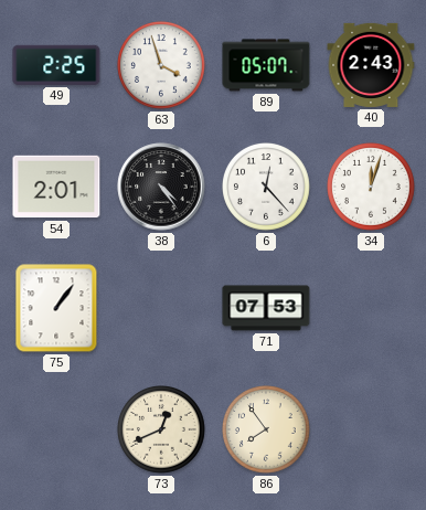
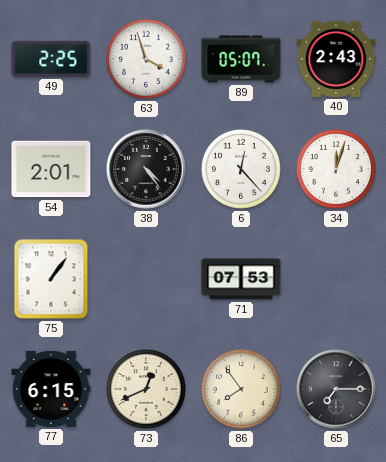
77: none -> 6:15
65: none -> 7:15
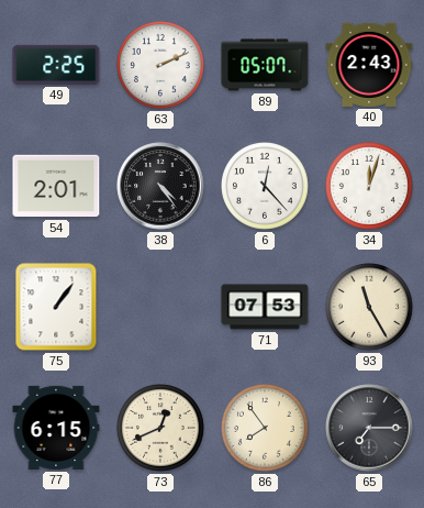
63: 3:57 -> 2:11
93: none -> 11:25
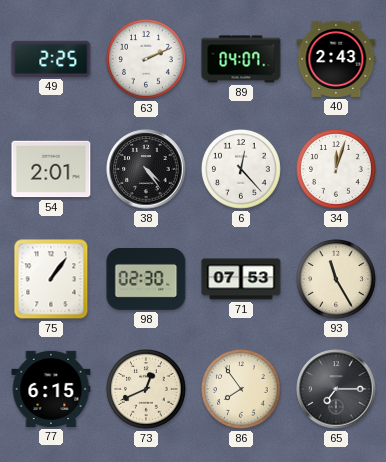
89: 05:07 -> 04:07
98: none -> 02:30
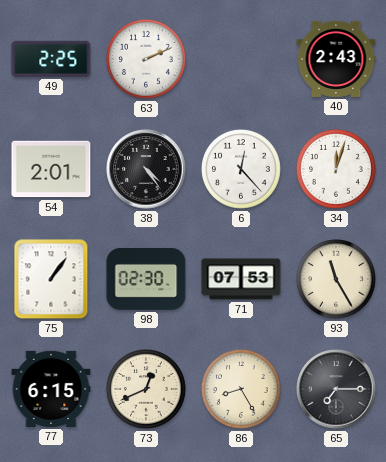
89: 04:07 -> none
86: 7:54 -> 8:25
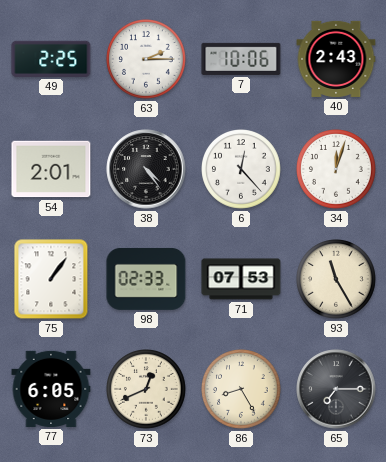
63: 2:11 -> 2:15
7: none -> 10:06
98: 02:30 -> 02:33
77: 6:15 -> 6:05
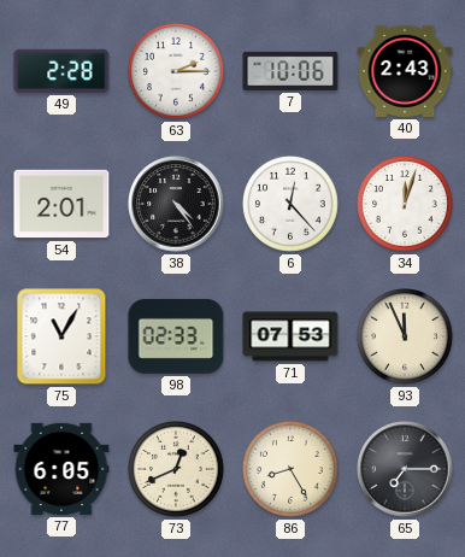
49: 2:25 -> 2:28
75: 1:06 -> 11:05
93: 11:25 -> 11:56
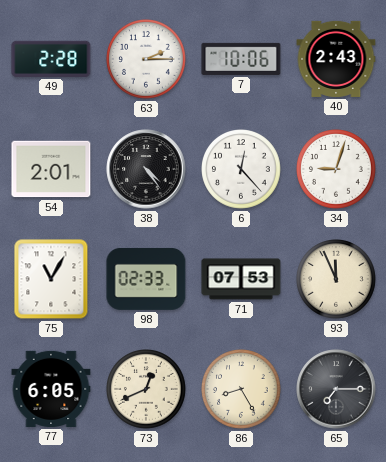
34: 12:03 -> 9:03
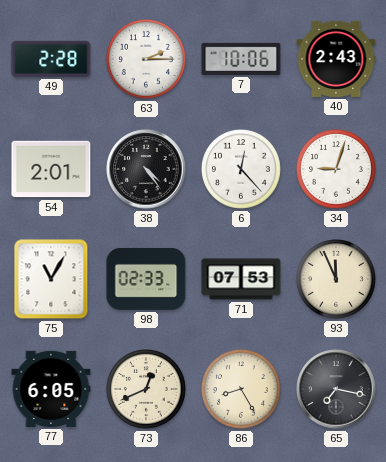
65: 7:15 -> 7:17
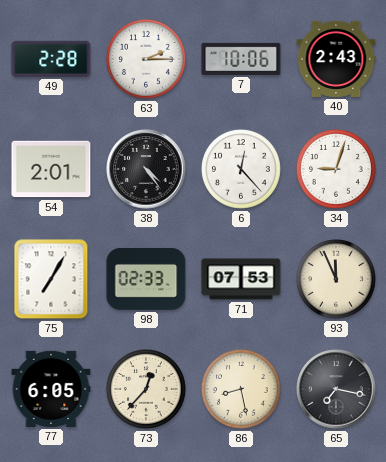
75: 11:05 -> 7:05
73: 12:41 -> 12:37
86: 8:25 -> 8:28
